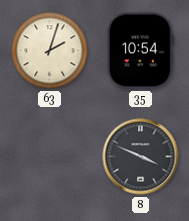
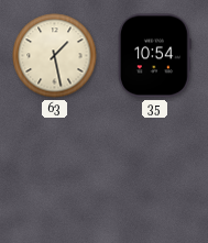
63: 2:03 -> 1:28
8: 3:49 -> none
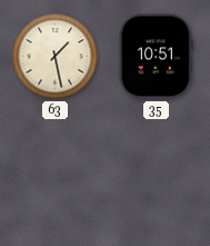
35: 10:54 -> 10:51
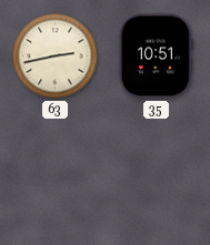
63: 1:28 -> 2:43
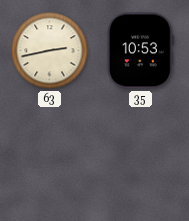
35: 10:51 -> 10:53
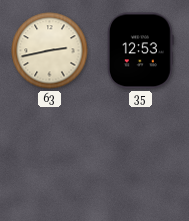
35: 10:53 -> 12:53
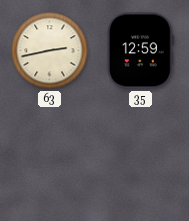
35: 12:53 -> 12:59
